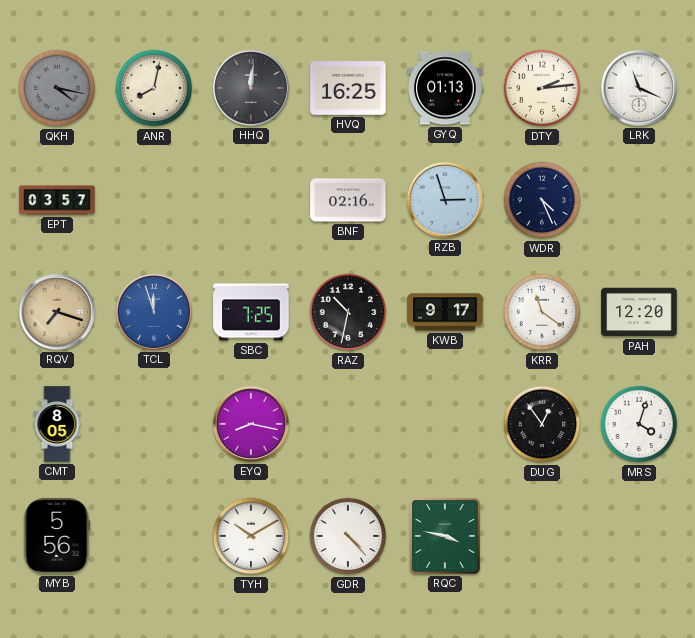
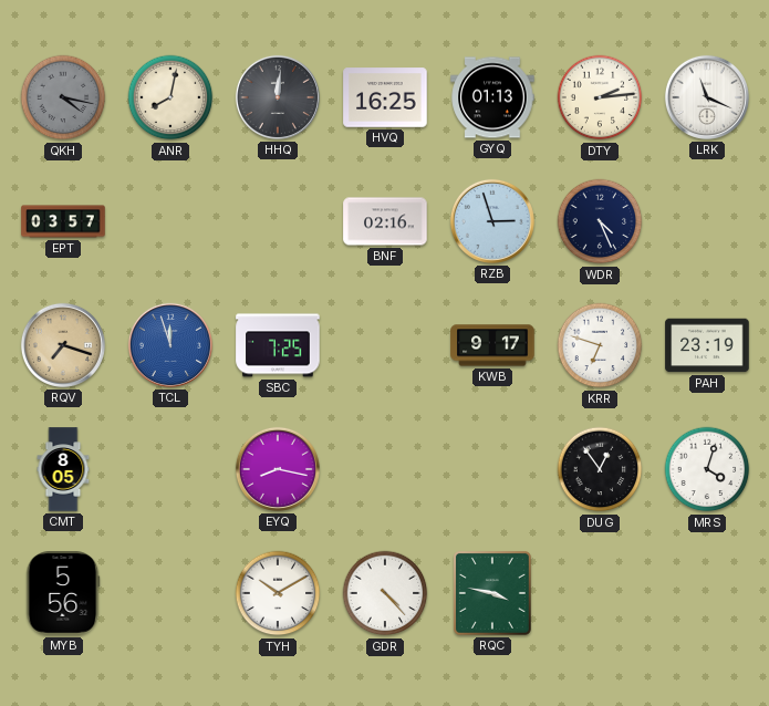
RAZ: 10:32 -> none
KRR: 11:21 -> 6:48
PAH: 12:20 -> 23:19
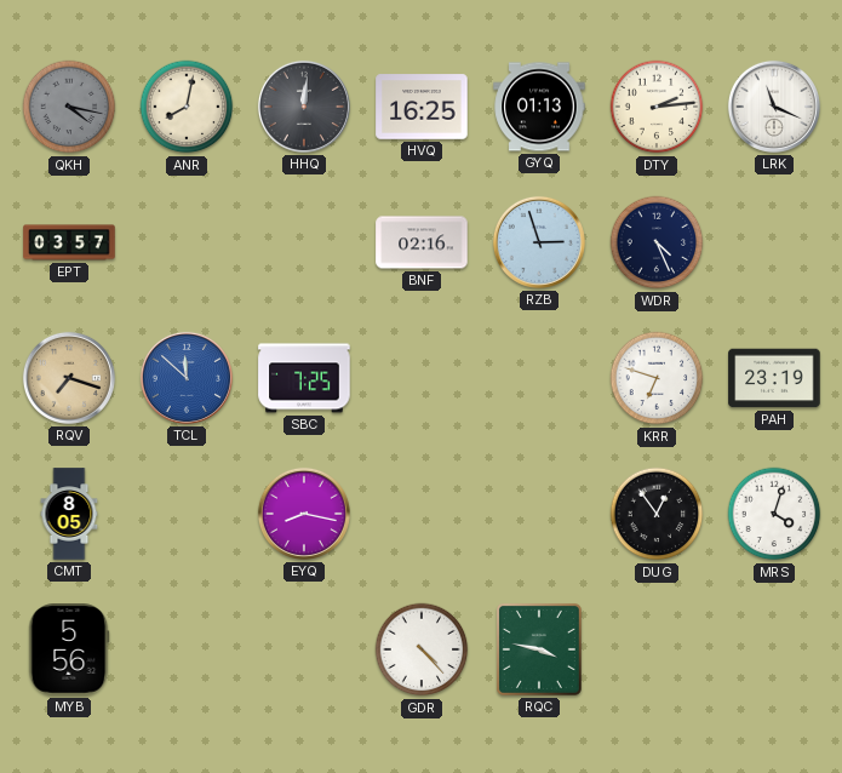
TCL: 11:57 -> 11:52
KWB: 9:17 -> none
TYH: 10:10 -> none
